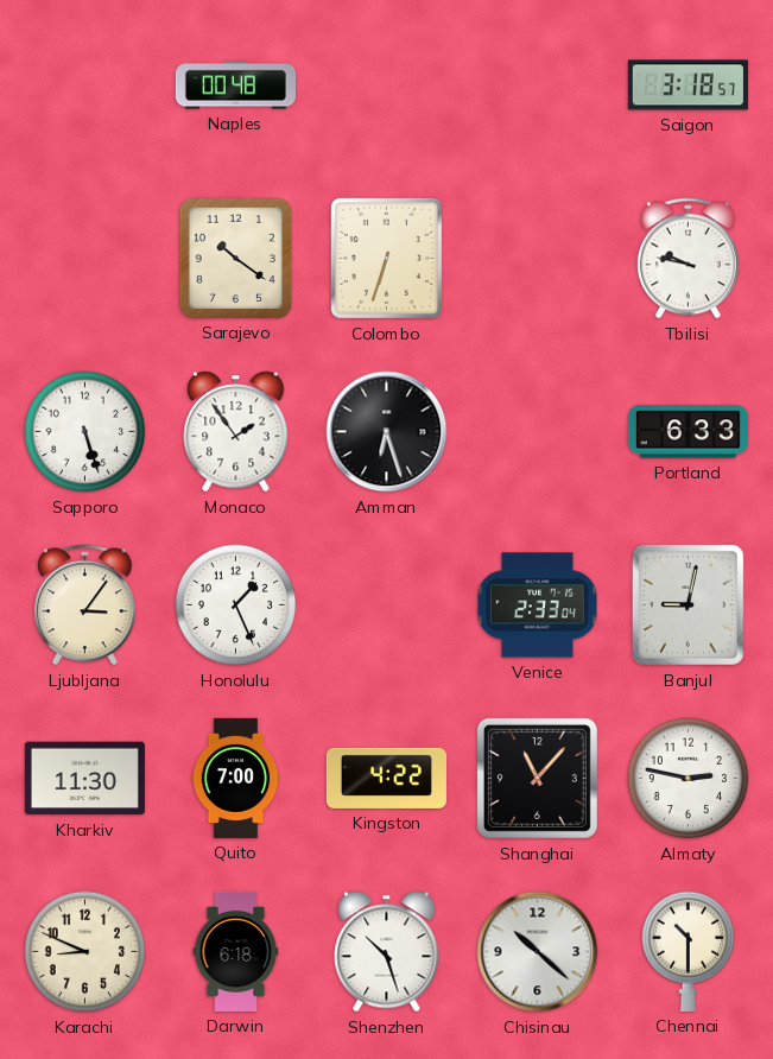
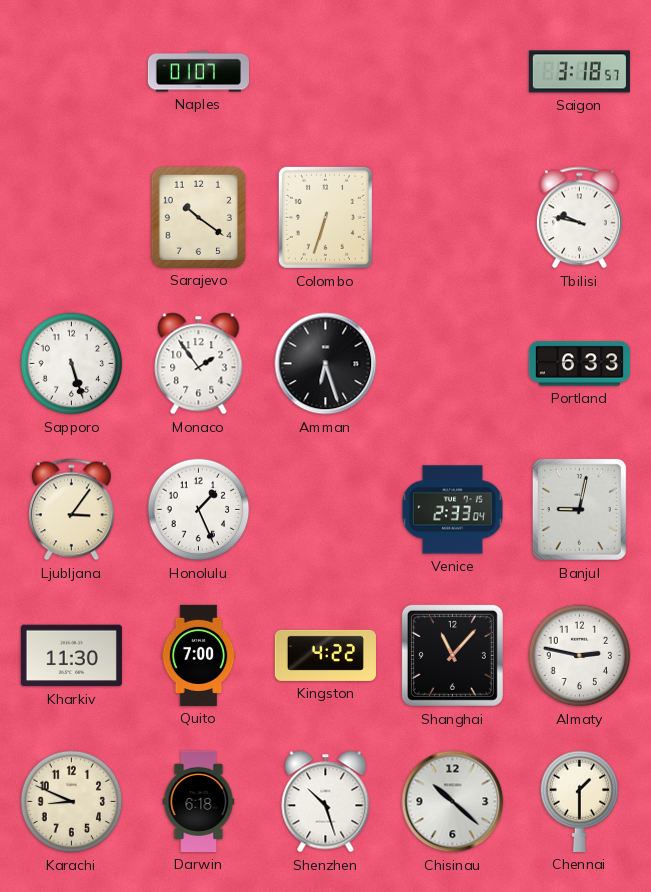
Naples: 00:48 -> 01:07
Chennai: 10:30 -> 1:30
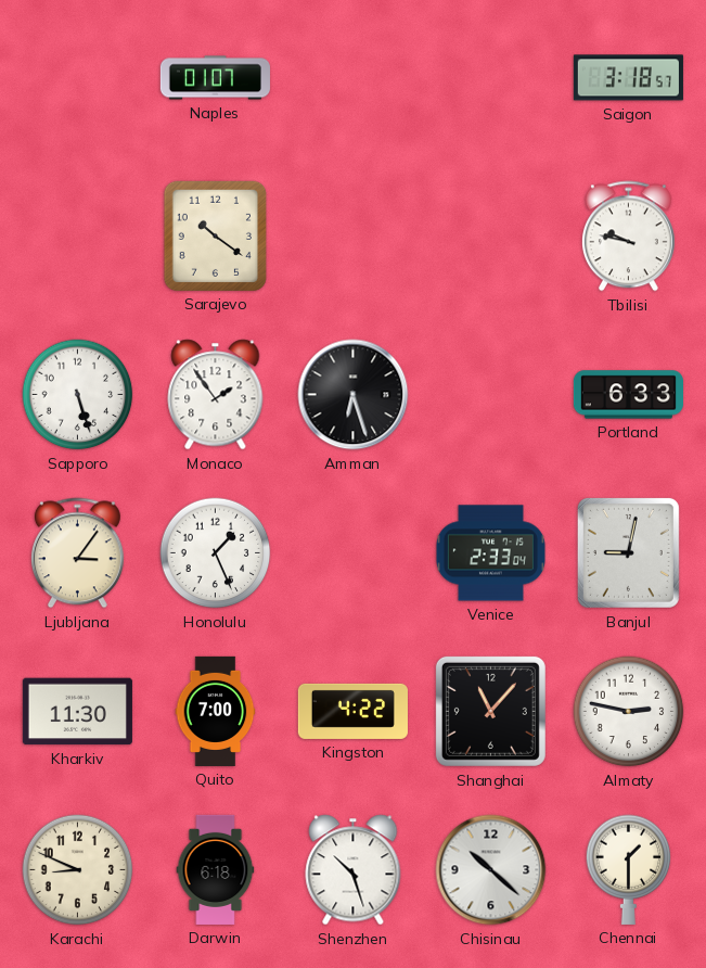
Colombo: 6:33 -> none
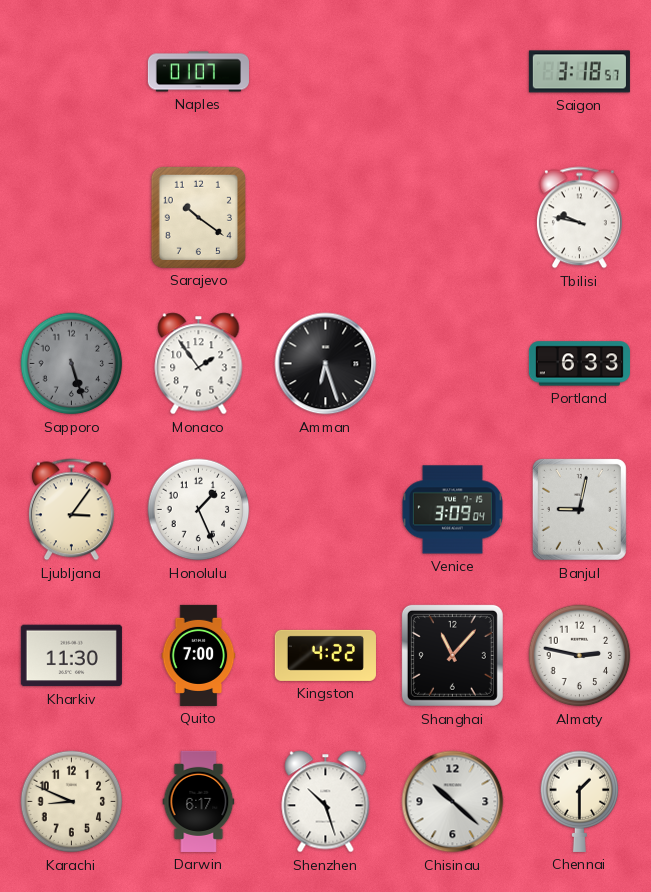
Sapporo dial: white -> grey
Venice: 2:33 -> 3:09
Darwin: 6:18 -> 6:17
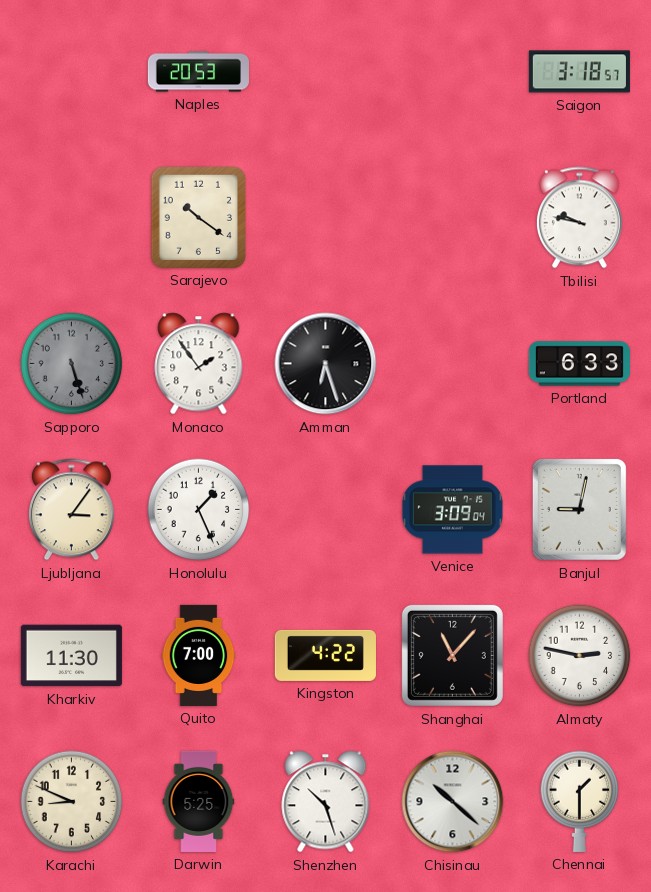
Naples: 01:07 -> 20:53
Darwin: 6:17 -> 5:25
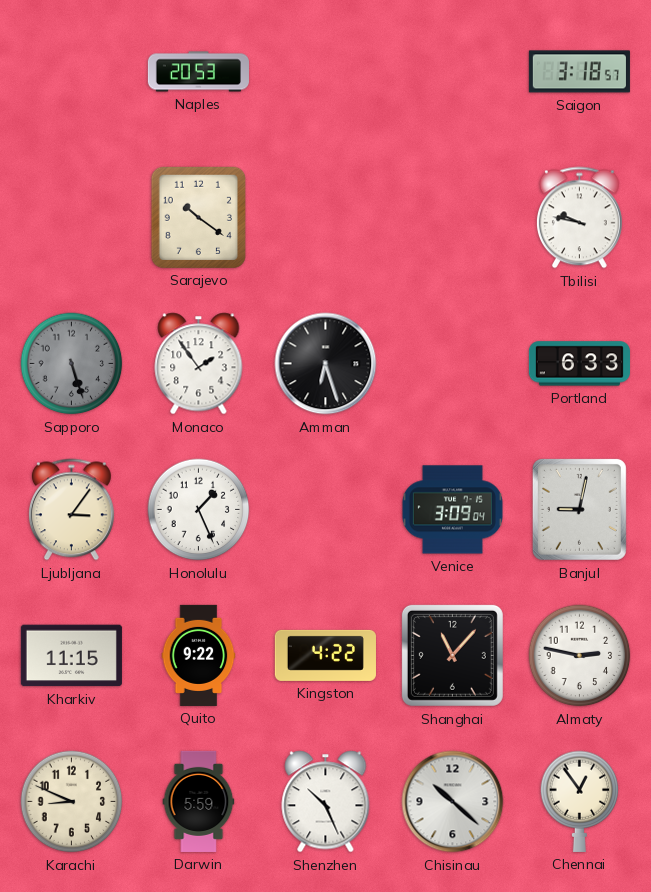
Kharkiv: 11:30 -> 11:15
Quito: 7:00 -> 9:22
Darwin: 5:25 -> 5:59
Shenzhen: 10:27 -> 10:26
Chennai: 1:30 -> 12:54
